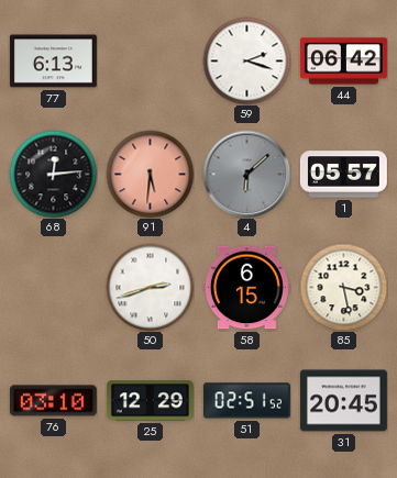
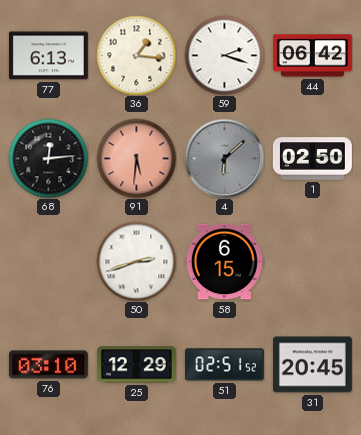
36: none -> 1:16
1: 05:57 -> 02:50
85: 3:28 -> none
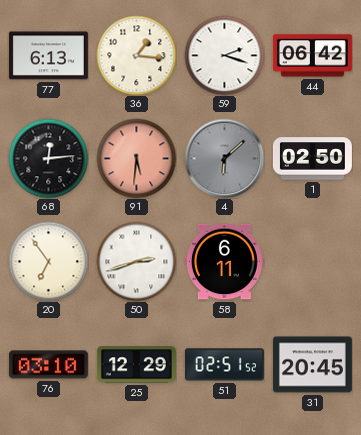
20: none -> 6:54
58: 6:15 -> 6:11
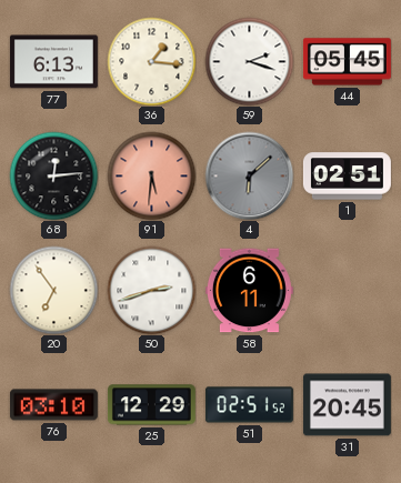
44: 06:42 -> 05:45
1: 02:50 -> 02:51
